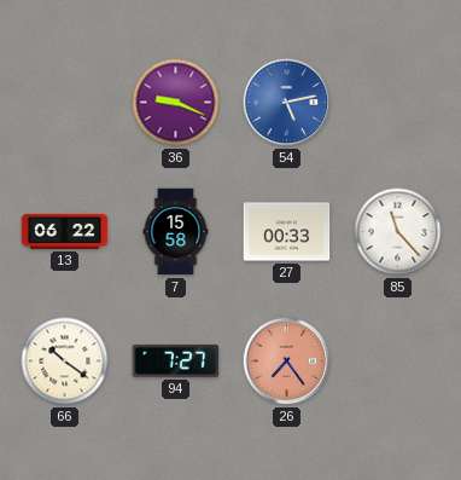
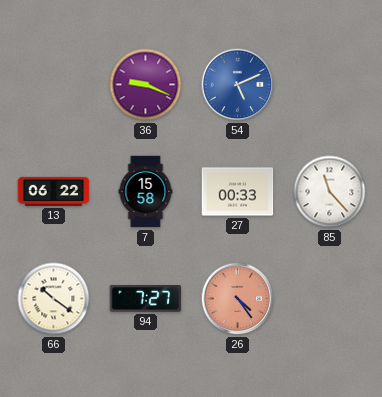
54: 5:13 -> 5:11
26: 7:24 -> 4:24
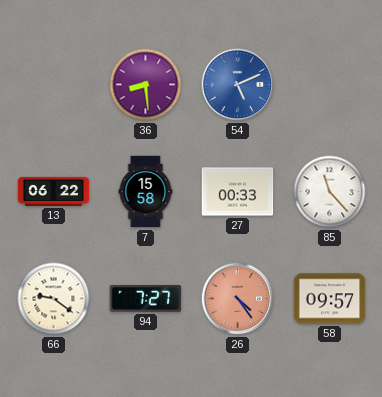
36: 9:19 -> 8:29
66: 10:21 -> 9:21
58: none -> 09:57
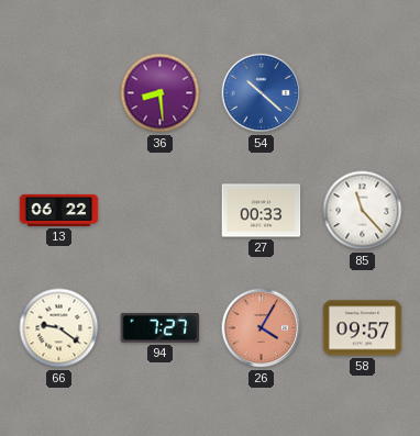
54: 5:11 -> 10:22
7: 15:58 -> none
26: 4:24 -> 4:05
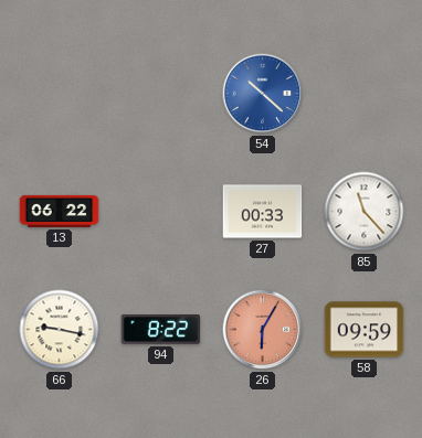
36: 8:29 -> none
66: 9:21 -> 9:17
94: 7:27 -> 8:22
26: 4:05 -> 6:05
58: 09:57 -> 09:59
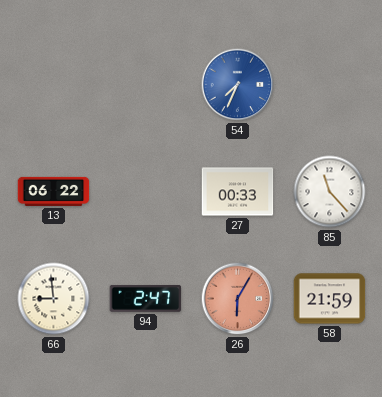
54: 10:22 -> 7:34
66: 9:17 -> 8:59
94: 8:22 -> 2:47
58: 09:59 -> 21:59
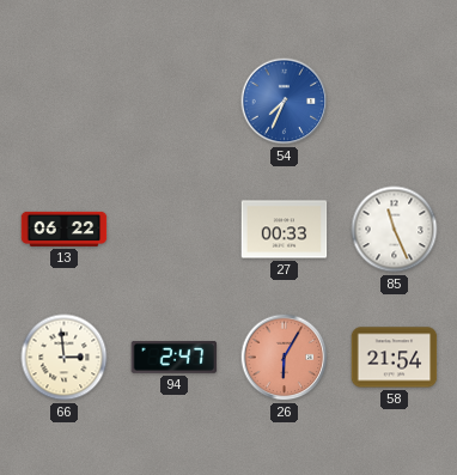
85: 11:23 -> 11:26
66: 8:59 -> 2:59
58: 21:59 -> 21:54
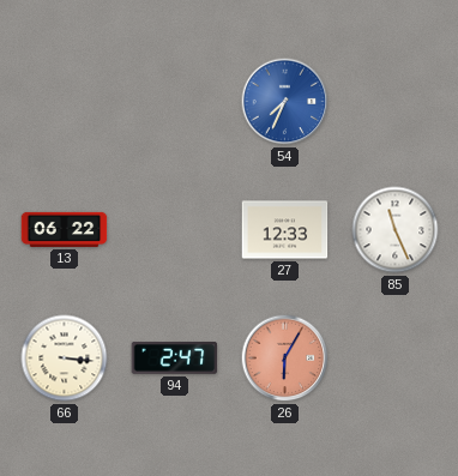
27: 00:33 -> 12:33
66: 2:59 -> 3:16
58: 21:54 -> none
